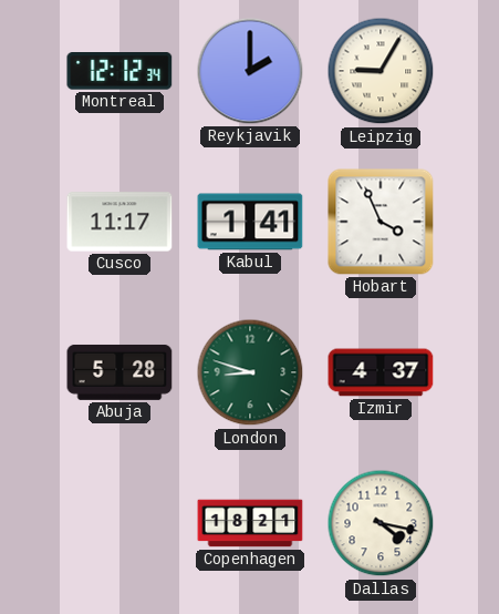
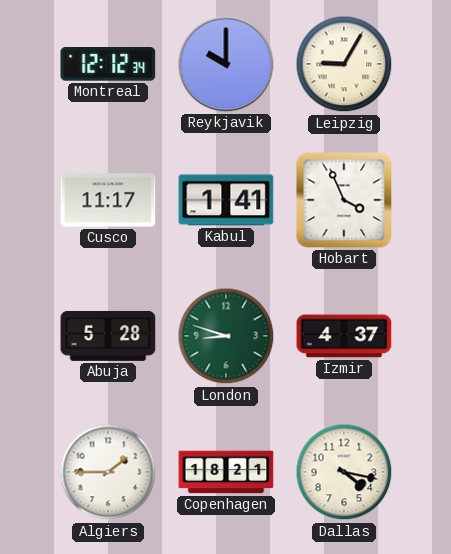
Reykjavik: 2:00 -> 10:00
Algiers: none -> 1:45
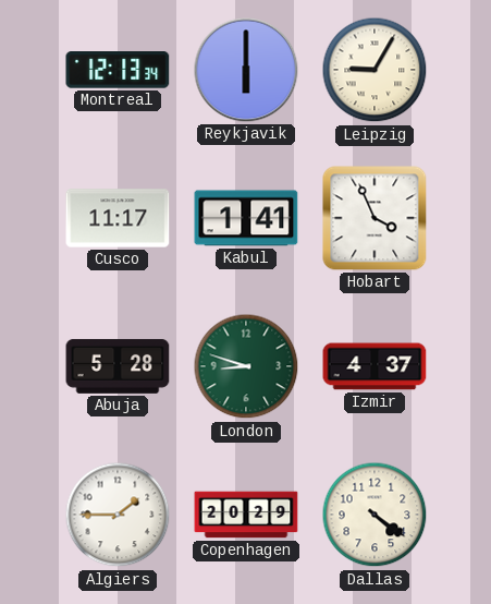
Montreal: 12:12 -> 12:13
Reykjavik: 10:00 -> 6:00
Copenhagen: 18:21 -> 20:29
Dallas: 4:17 -> 4:21
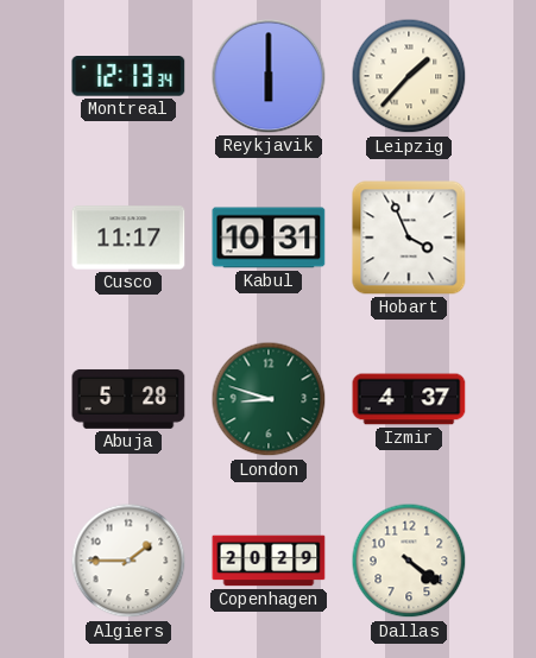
Leipzig: 9:05 -> 1:37
Kabul: 1:41 -> 10:31
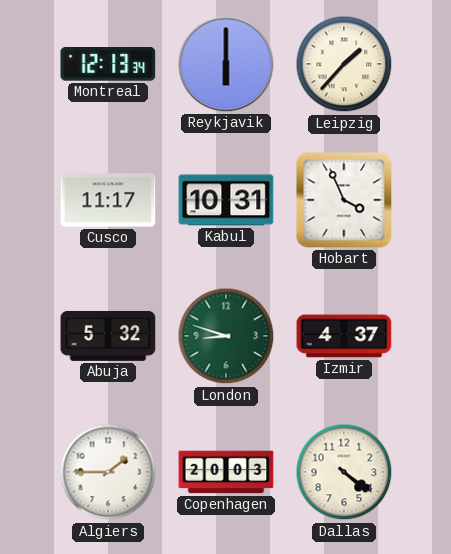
Abuja: 5:28 -> 5:32
Copenhagen: 20:29 -> 20:03
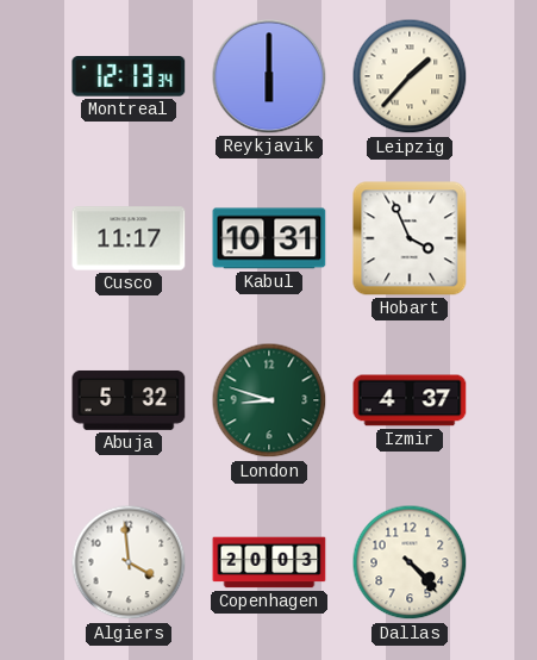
Algiers: 1:45 -> 3:59
Dallas: 4:21 -> 4:23
